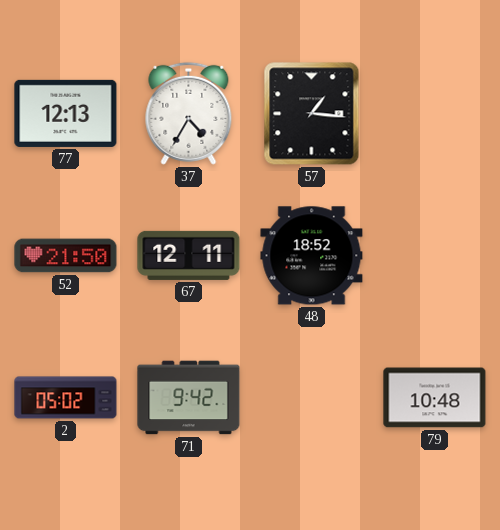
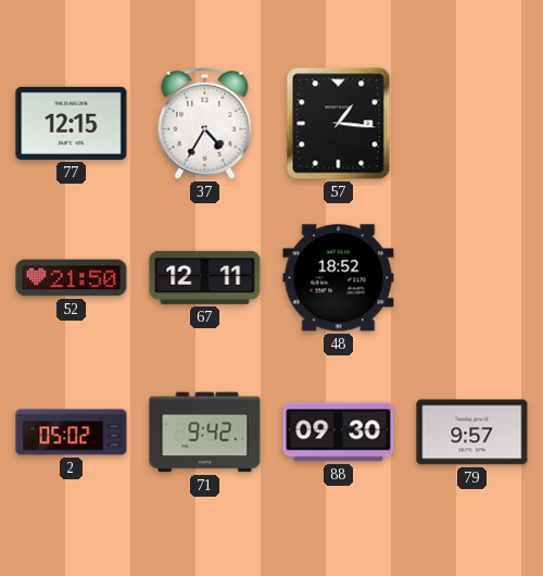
77: 12:13 -> 12:15
88: none -> 09:30
79: 10:48 -> 9:57
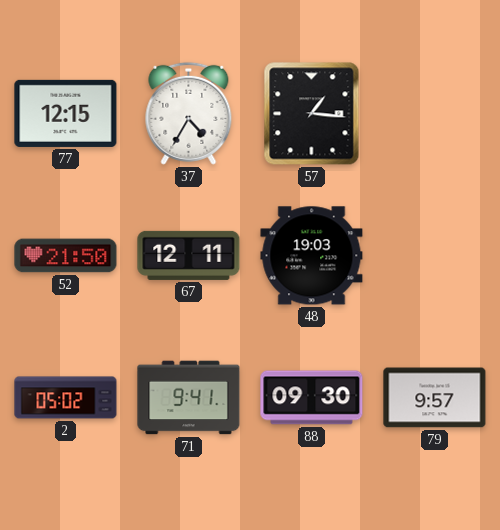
48: 18:52 -> 19:03
71: 9:42 -> 9:41
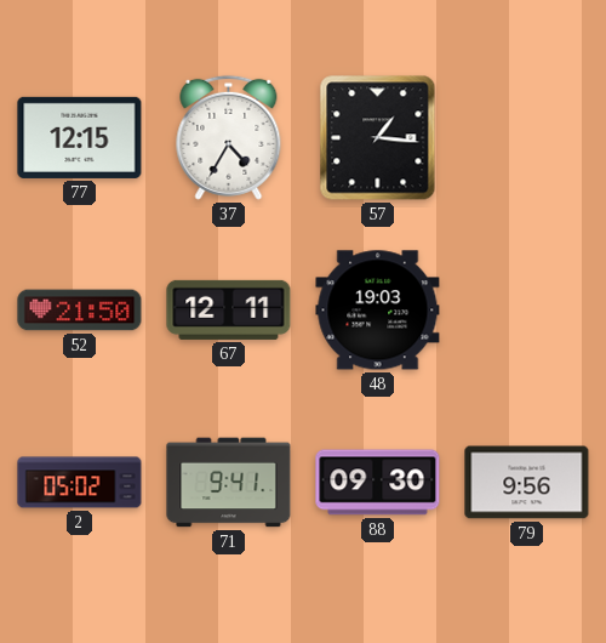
79: 9:57 -> 9:56
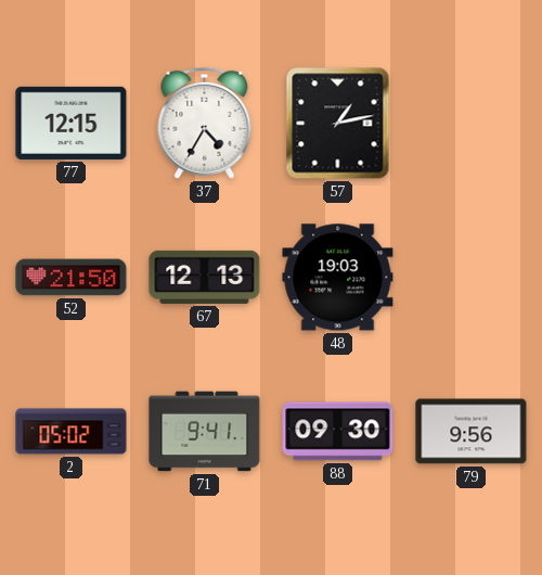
57: 1:16 -> 1:13
67: 12:11 -> 12:13
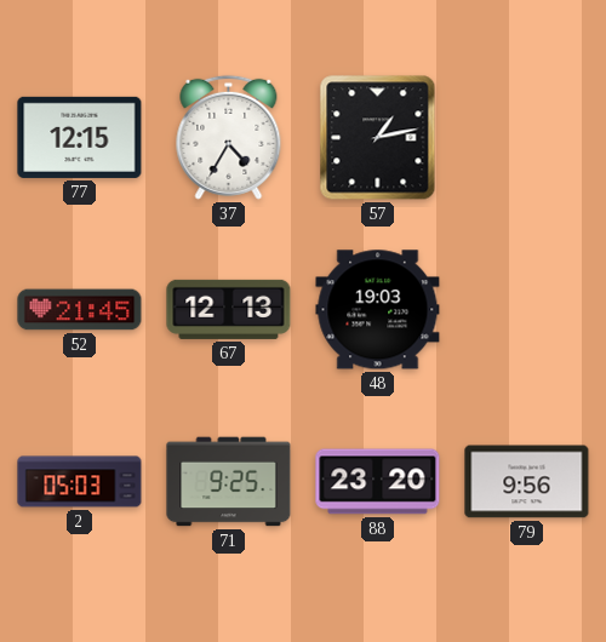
52: 21:50 -> 21:45
2: 05:02 -> 05:03
71: 9:41 -> 9:25
88: 09:30 -> 23:20
